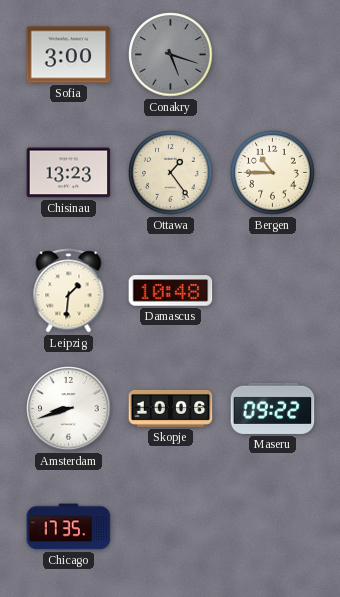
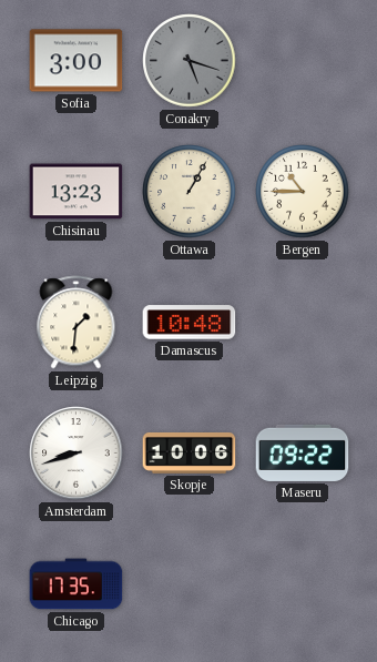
Ottawa: 1:24 -> 1:05
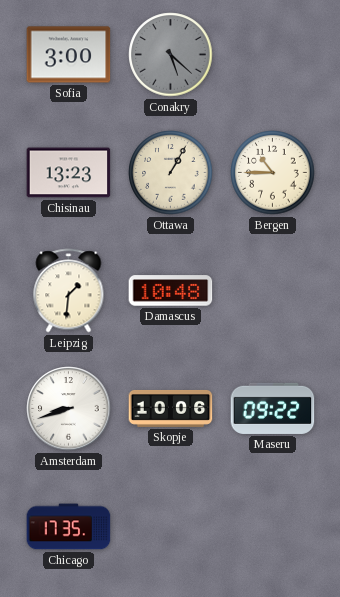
Conakry: 5:18 -> 5:22
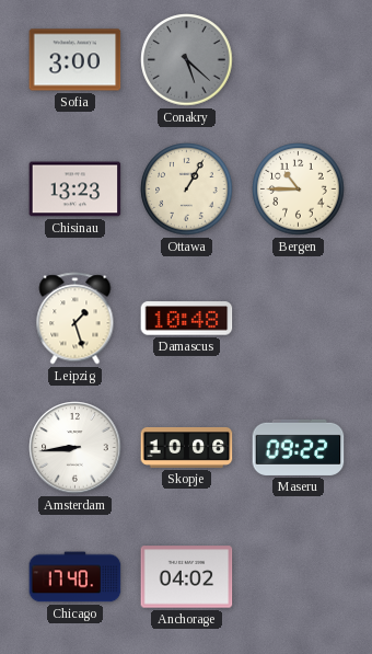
Leipzig: 1:31 -> 1:27
Amsterdam: 8:42 -> 8:44
Chicago: 17:35 -> 17:40
Anchorage: none -> 04:02
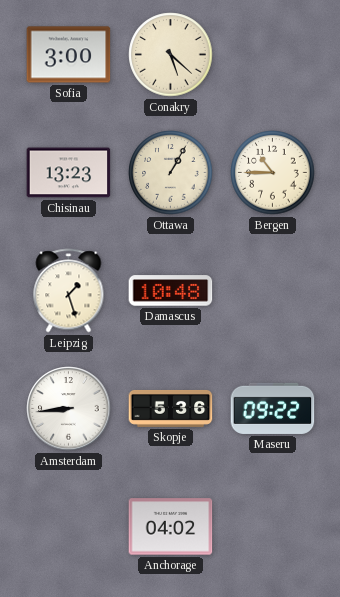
Conakry dial: grey -> cream
Skopje: 10:06 -> 5:36
Chicago: 17:40 -> none
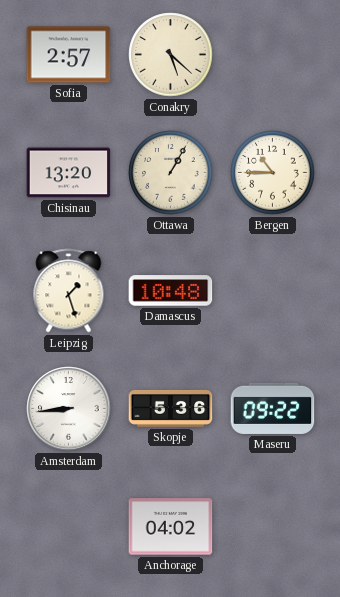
Sofia: 3:00 -> 2:57
Chisinau: 13:23 -> 13:20
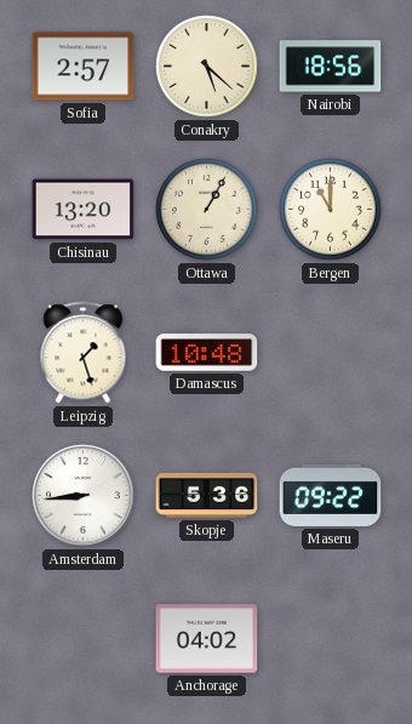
Nairobi: none -> 18:56
Bergen: 10:45 -> 11:00
